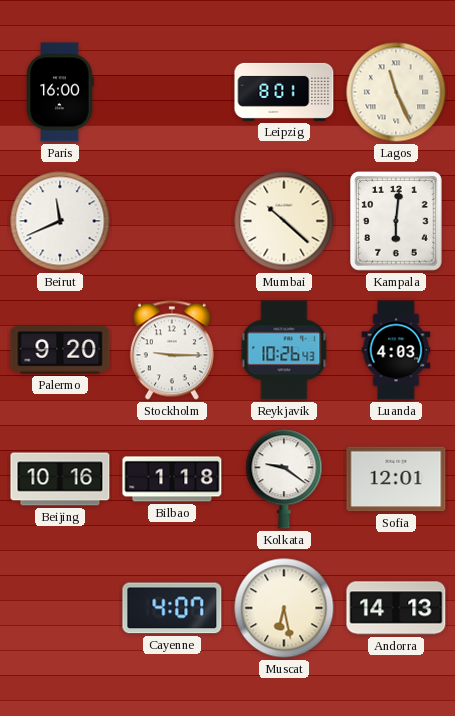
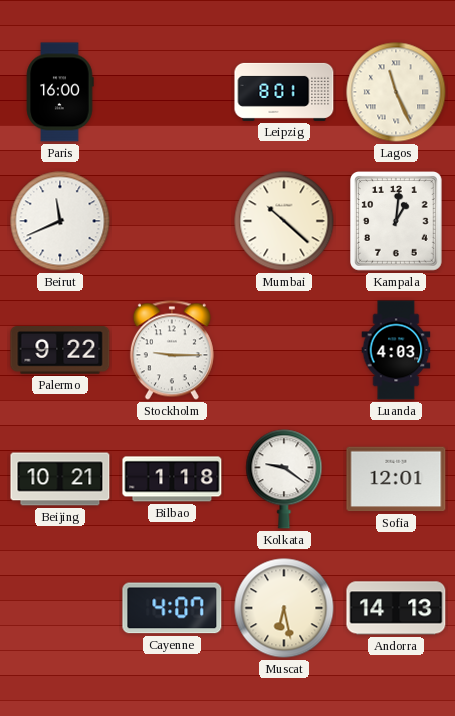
Kampala: 6:01 -> 1:01
Palermo: 9:20 -> 9:22
Reykjavik: 10:26 -> none
Beijing: 10:16 -> 10:21
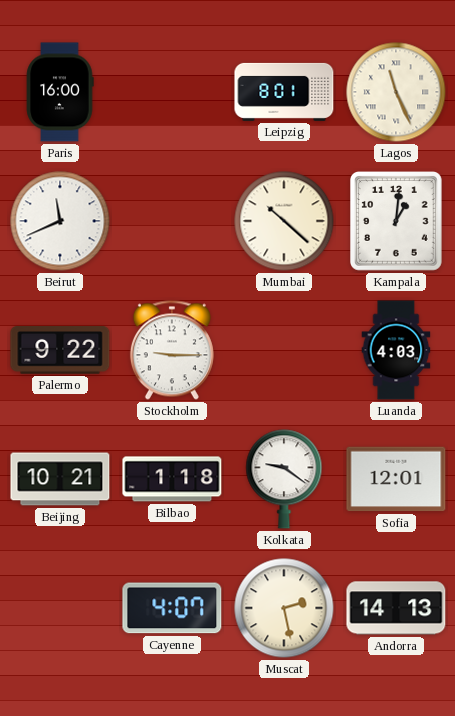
Muscat: 6:28 -> 2:28
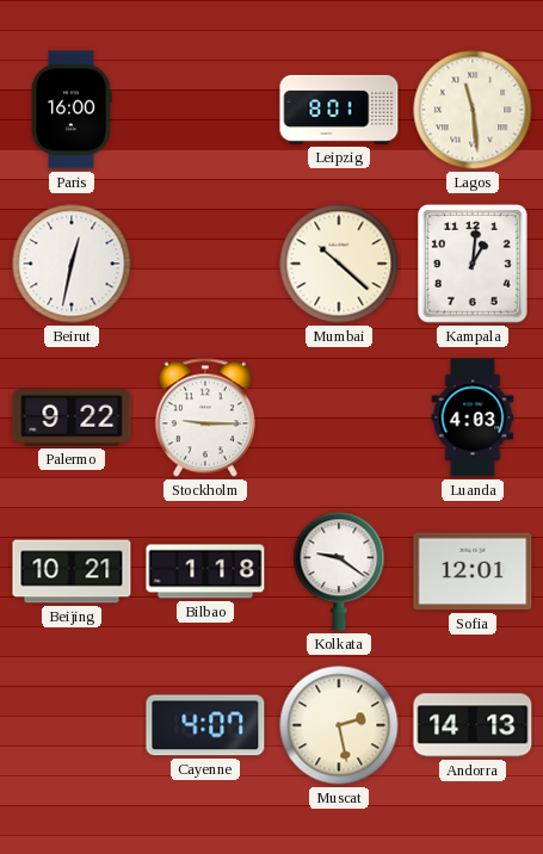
Lagos: 11:26 -> 11:29
Beirut: 11:41 -> 12:32
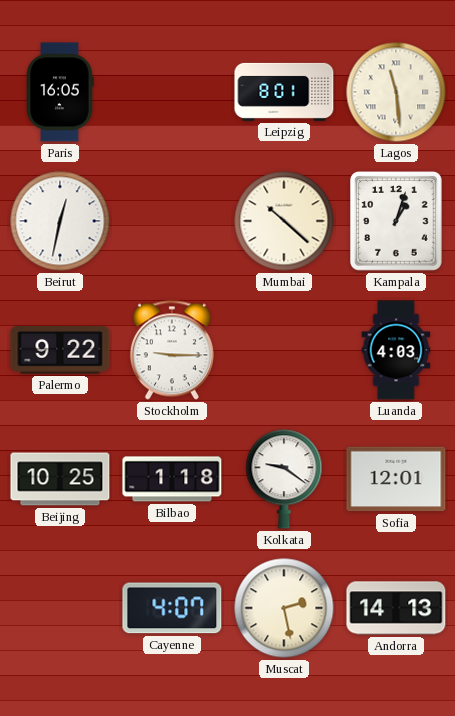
Paris: 16:00 -> 16:05
Kampala: 1:01 -> 1:03
Beijing: 10:21 -> 10:25
